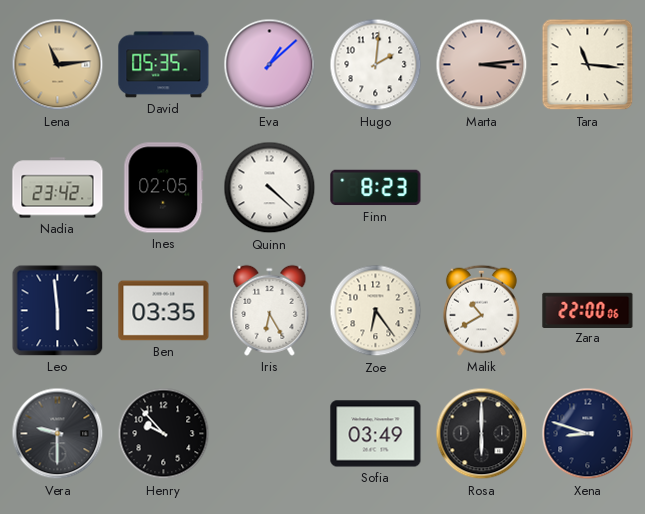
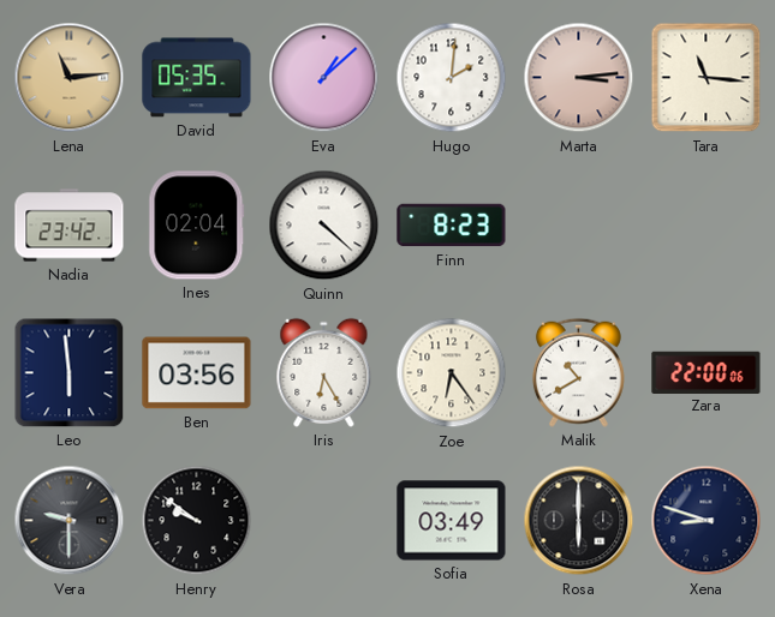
Ines: 02:05 -> 02:04
Ben: 03:35 -> 03:56
Henry: 9:53 -> 9:51
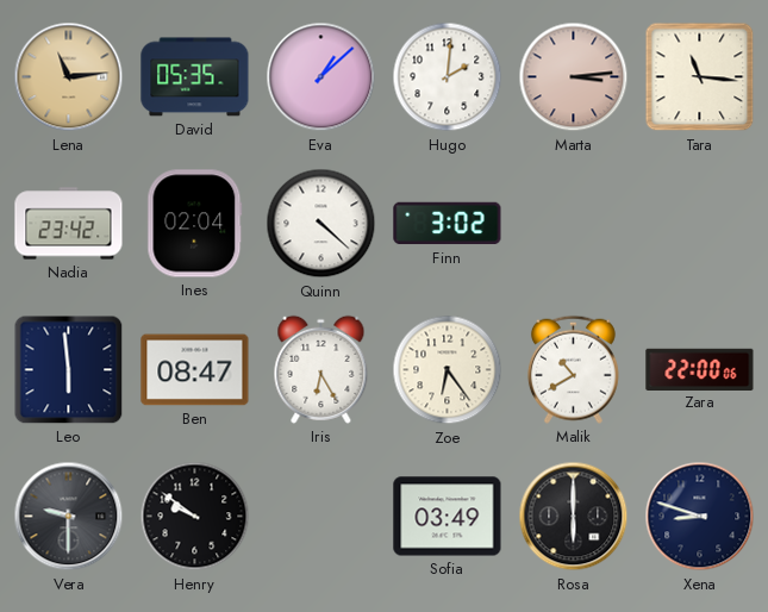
Finn: 8:23 -> 3:02
Ben: 03:56 -> 08:47
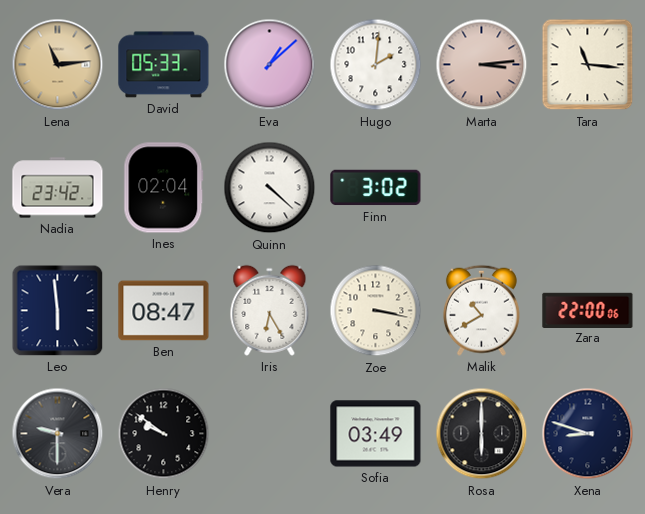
David: 05:35 -> 05:33
Zoe: 6:24 -> 3:17
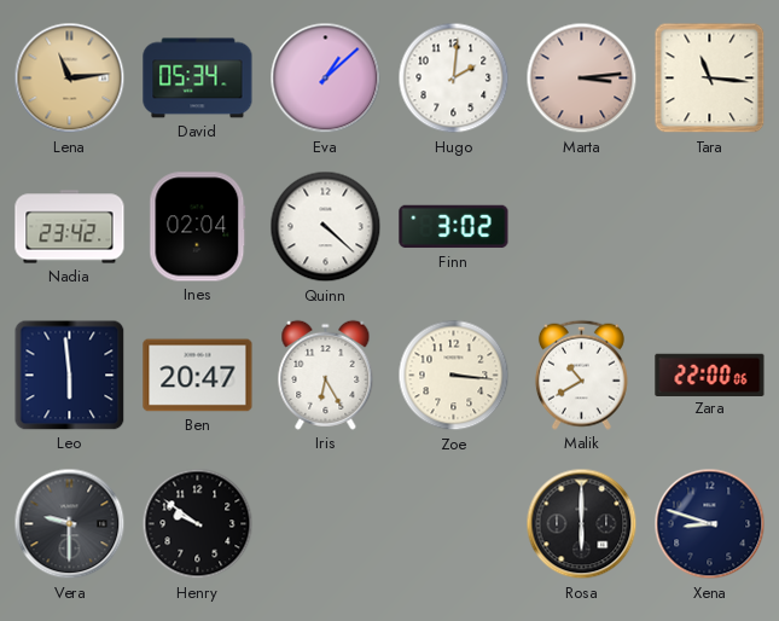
David: 05:33 -> 05:34
Ben: 08:47 -> 20:47
Zoe: 3:17 -> 3:16
Sofia: 03:49 -> none
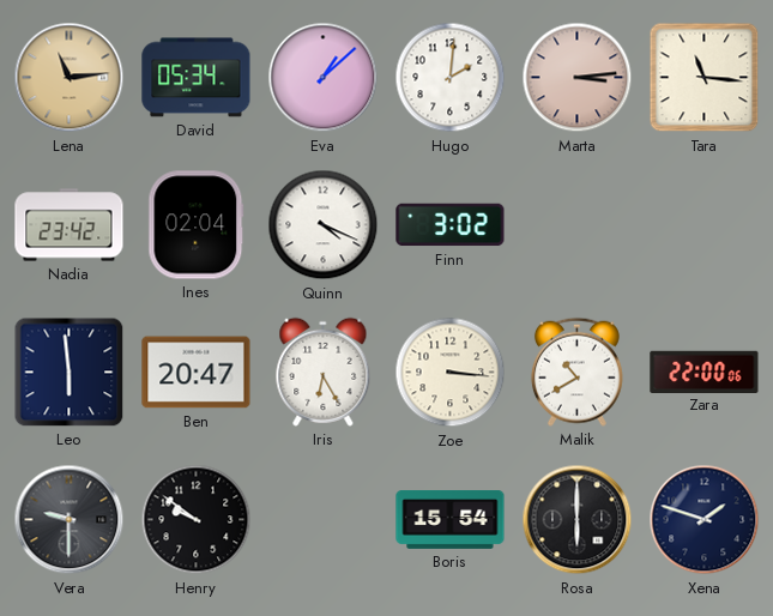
Quinn: 4:22 -> 4:19
Boris: none -> 15:54
Xena: 8:48 -> 1:48
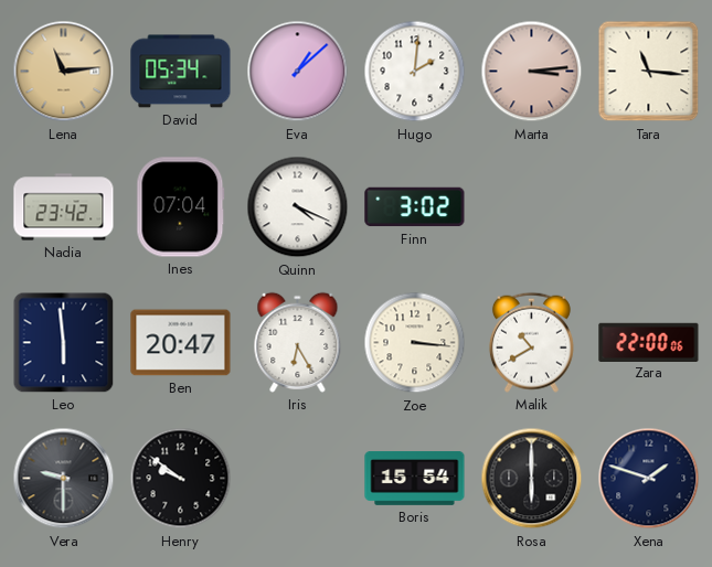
Ines: 02:04 -> 07:04
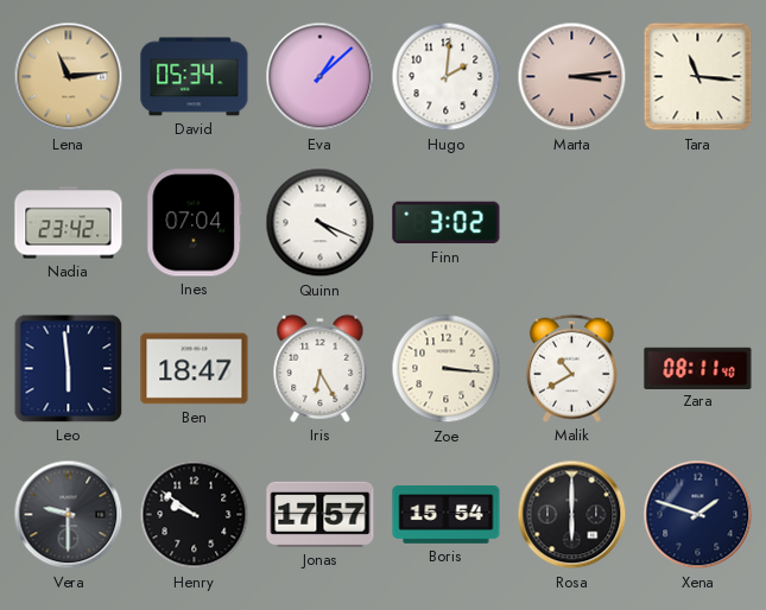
Ben: 20:47 -> 18:47
Zara: 22:00 -> 08:11
Jonas: none -> 17:57
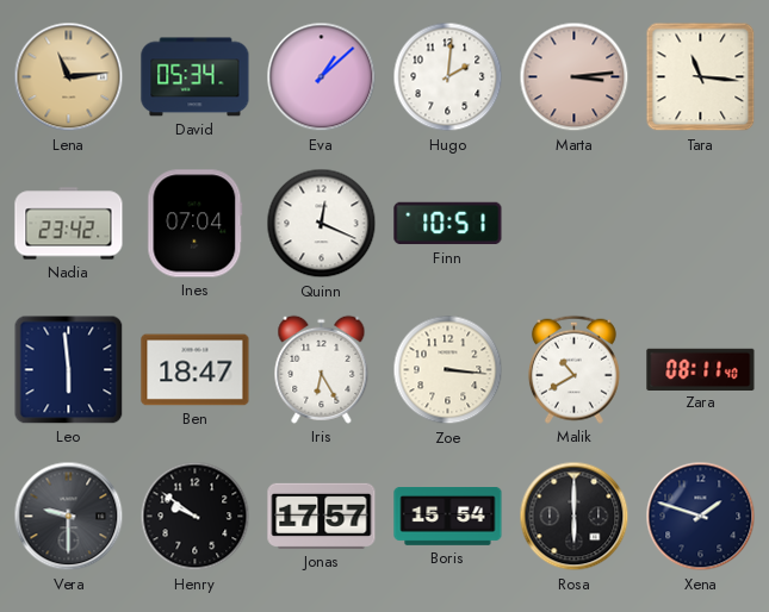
Quinn: 4:19 -> 12:19
Finn: 3:02 -> 10:51
